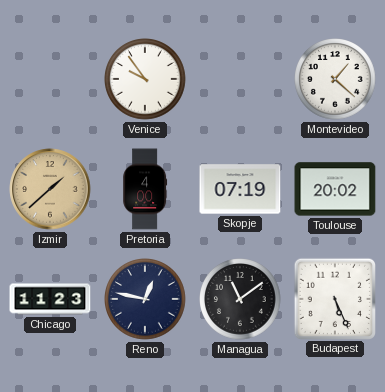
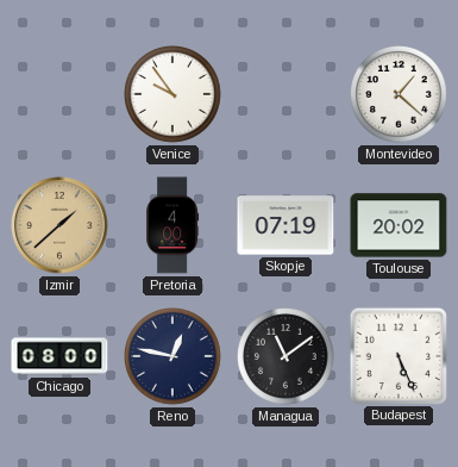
Chicago: 11:23 -> 08:00
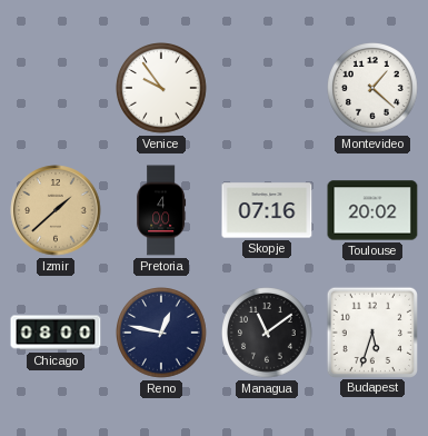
Skopje: 07:19 -> 07:16
Budapest: 5:26 -> 5:33
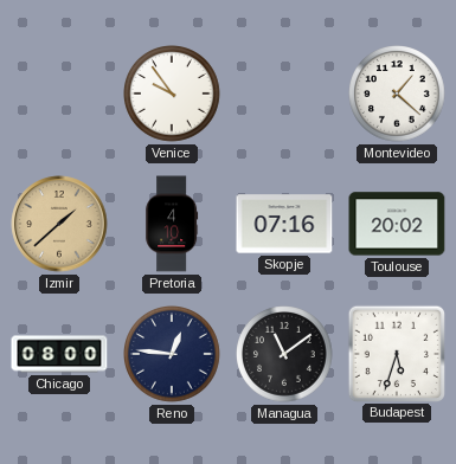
Pretoria: 4:00 -> 4:10
Reno: 12:47 -> 12:46
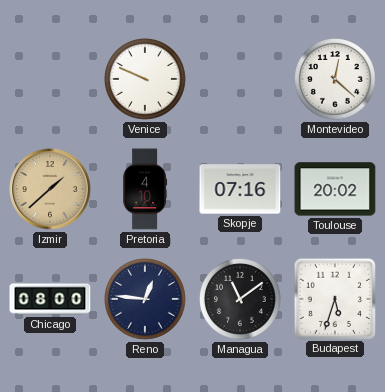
Venice: 9:54 -> 9:49
Montevideo: 1:22 -> 12:22
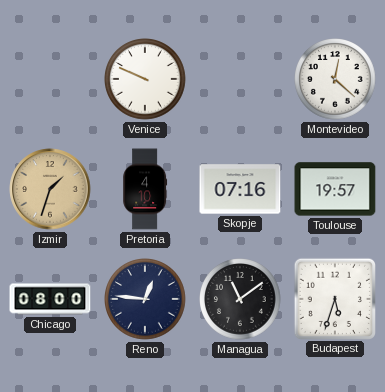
Izmir: 1:38 -> 1:33
Toulouse: 20:02 -> 19:57
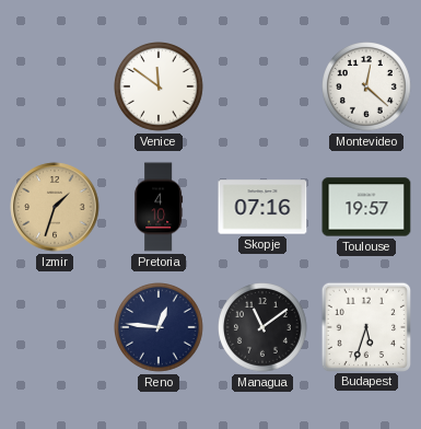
Venice: 9:49 -> 11:51
Chicago: 08:00 -> none
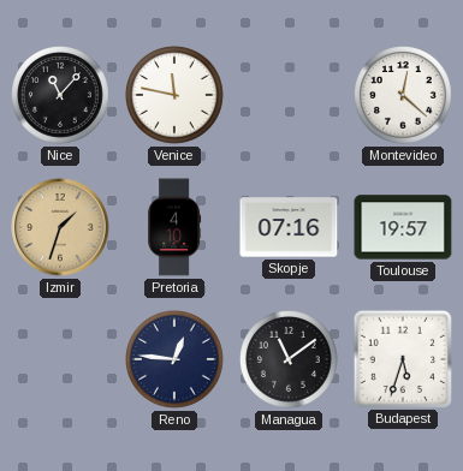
Nice: none -> 11:07
Venice: 11:51 -> 11:47
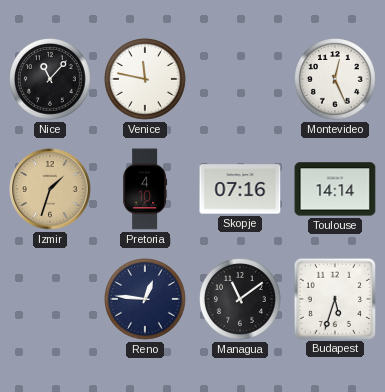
Montevideo: 12:22 -> 12:26
Toulouse: 19:57 -> 14:14
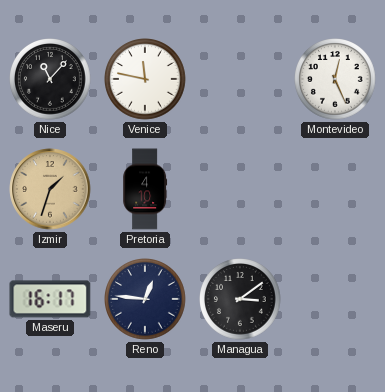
Skopje: 07:16 -> none
Toulouse: 14:14 -> none
Maseru: none -> 16:17
Managua: 11:09 -> 3:09
Budapest: 5:33 -> none
